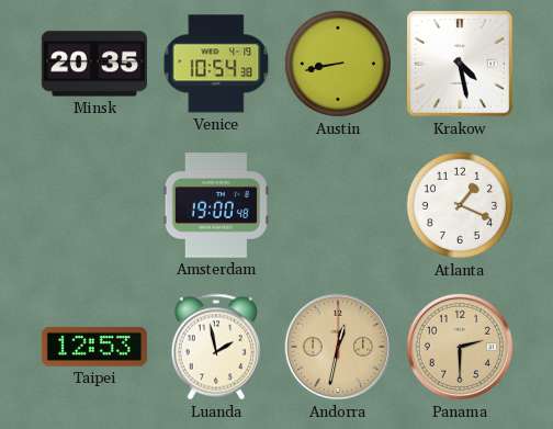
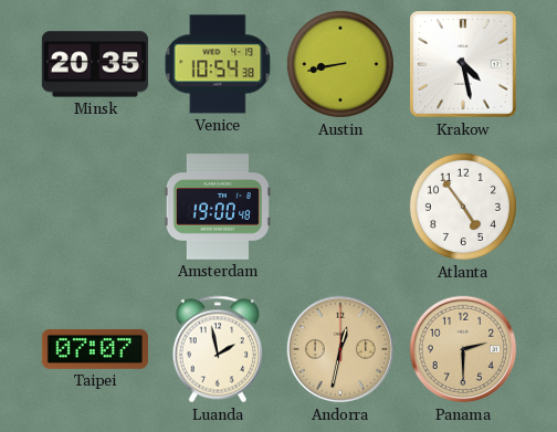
Atlanta: 1:19 -> 4:54
Taipei: 12:53 -> 07:07
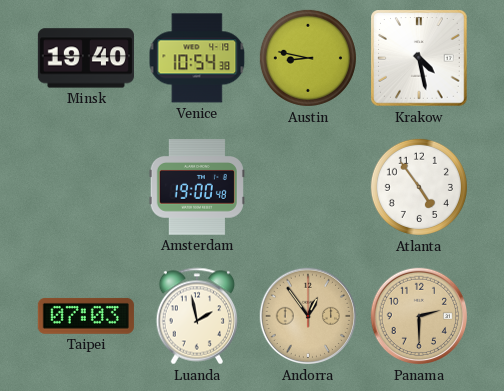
Minsk: 20:35 -> 19:40
Austin: 8:43 -> 8:47
Taipei: 07:07 -> 07:03
Andorra: 12:32 -> 12:54
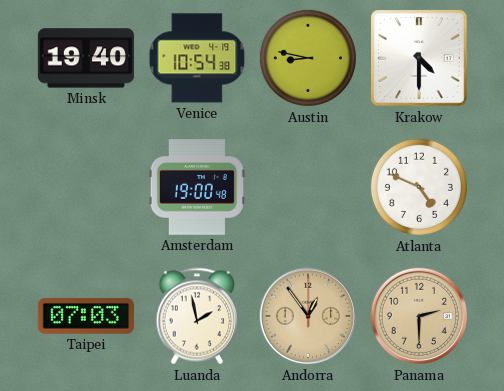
Krakow: 4:28 -> 4:30
Atlanta: 4:54 -> 4:49
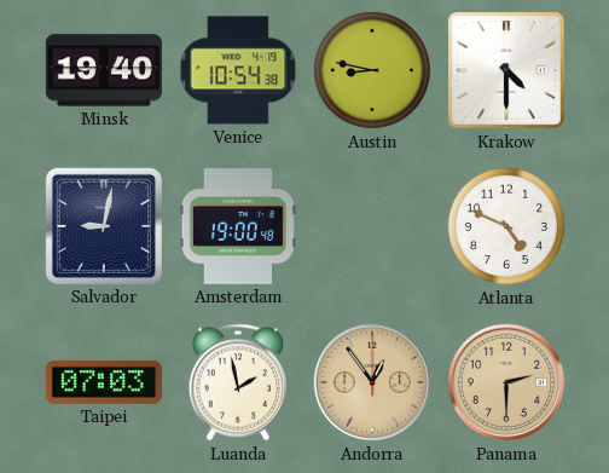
Salvador: none -> 9:02
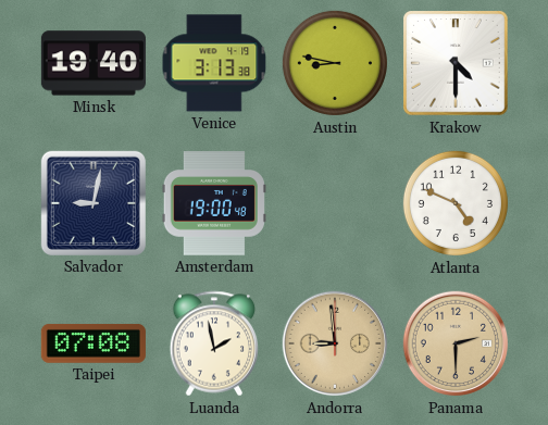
Venice: 10:54 -> 3:13
Taipei: 07:03 -> 07:08
Andorra: 12:54 -> 8:59
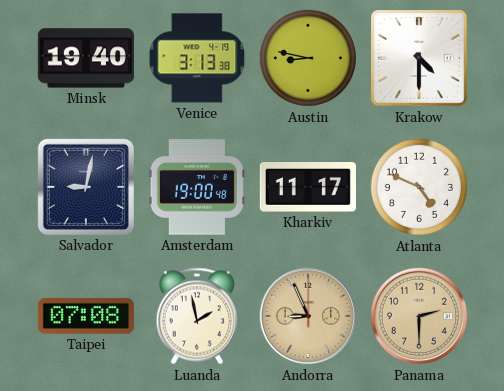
Kharkiv: none -> 11:17
Andorra: 8:59 -> 8:56
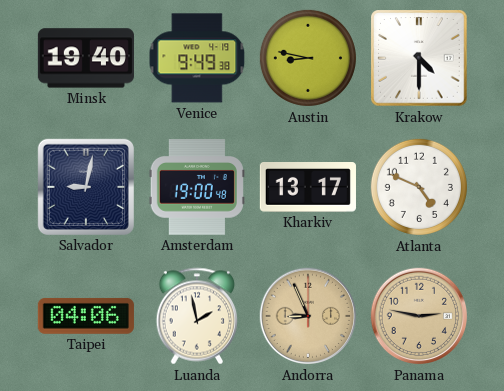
Venice: 3:13 -> 9:49
Kharkiv: 11:17 -> 13:17
Taipei: 07:08 -> 04:06
Panama: 2:30 -> 2:47
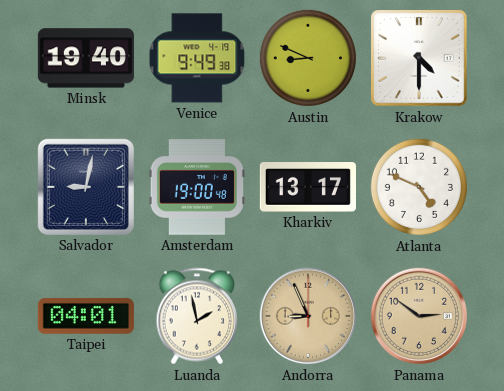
Austin: 8:47 -> 8:49
Taipei: 04:06 -> 04:01
Panama: 2:47 -> 2:51
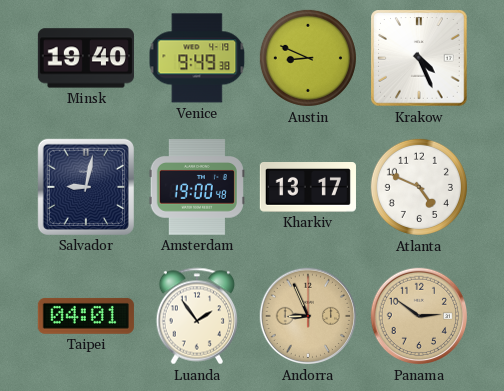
Krakow: 4:30 -> 4:26
Luanda: 1:58 -> 1:54
